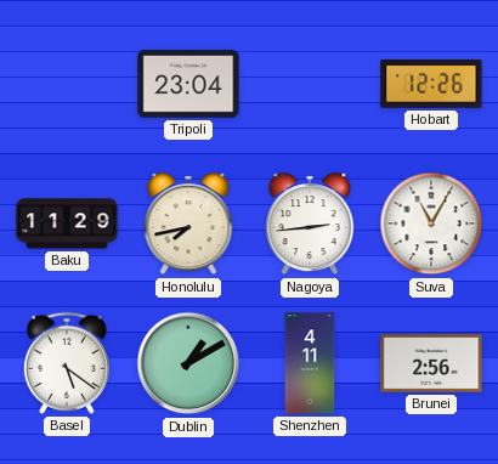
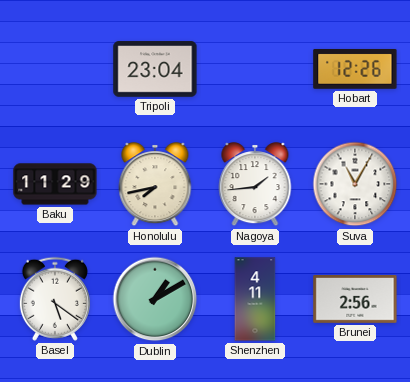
Nagoya: 2:44 -> 1:44
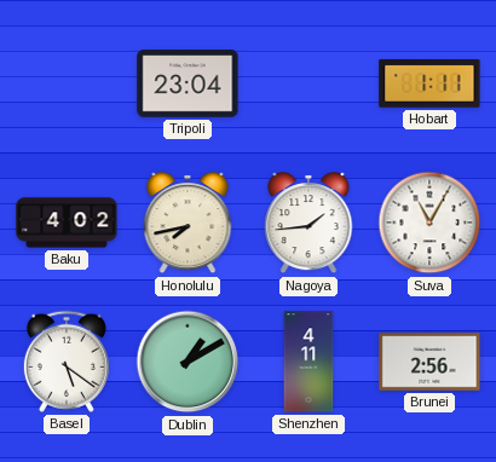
Hobart: 12:26 -> 1:11
Baku: 11:29 -> 4:02
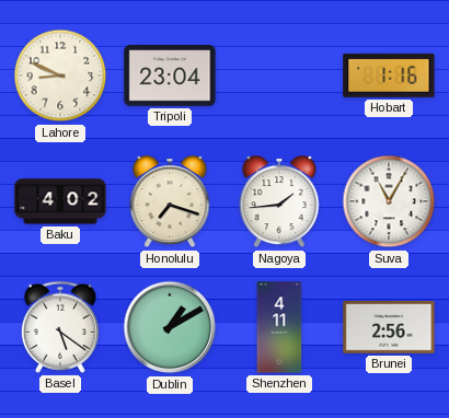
Lahore: none -> 8:49
Hobart: 1:11 -> 1:16
Honolulu: 7:43 -> 7:18
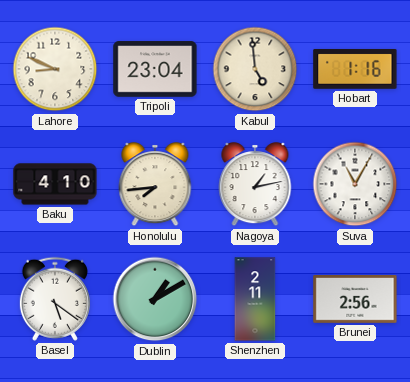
Kabul: none -> 4:59
Baku: 4:02 -> 4:10
Honolulu: 7:18 -> 7:44
Nagoya: 1:44 -> 1:13
Shenzhen: 4:11 -> 2:11
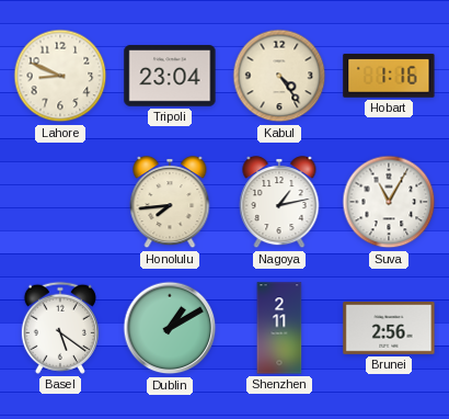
Kabul: 4:59 -> 4:24
Baku: 4:10 -> none
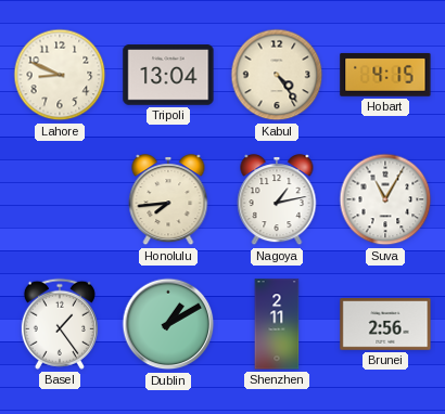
Tripoli: 23:04 -> 13:04
Hobart: 1:16 -> 4:15
Basel: 5:21 -> 1:24
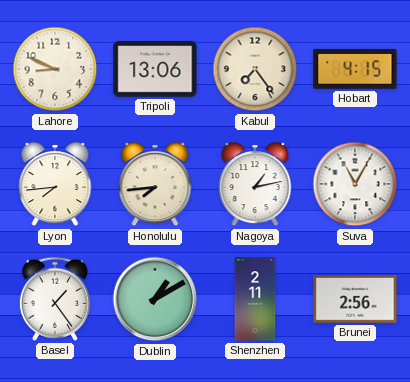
Tripoli: 13:04 -> 13:06
Kabul: 4:24 -> 7:24
Lyon: none -> 7:44
